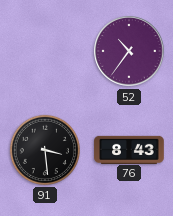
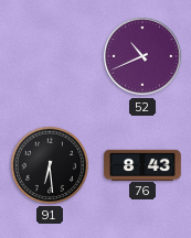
52: 10:36 -> 10:41
91: 3:29 -> 6:29
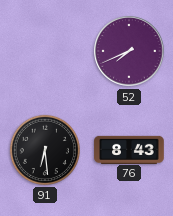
52: 10:41 -> 7:41
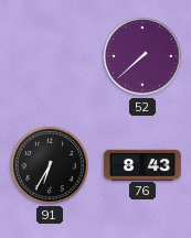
52: 7:41 -> 7:38
91: 6:29 -> 6:35
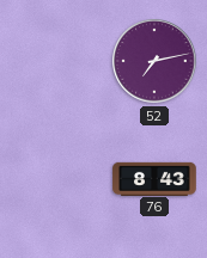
52: 7:38 -> 7:13
91: 6:35 -> none
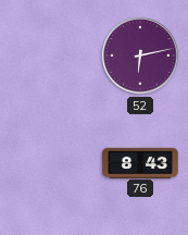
52: 7:13 -> 6:13
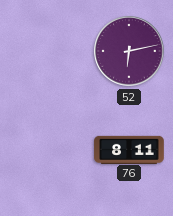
76: 8:43 -> 8:11
